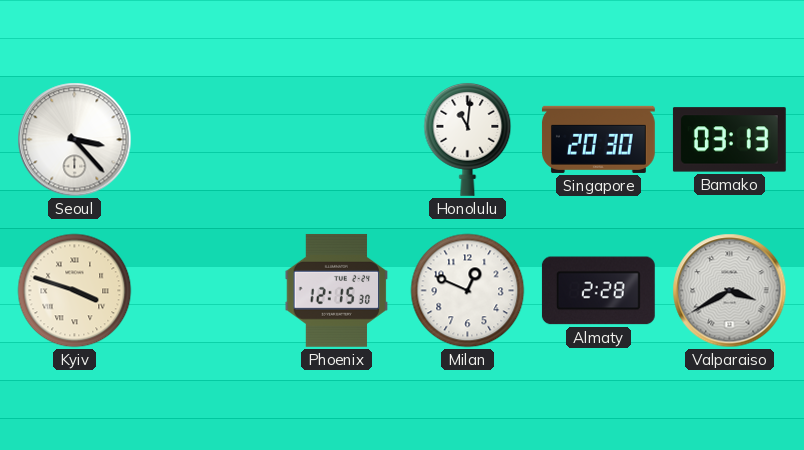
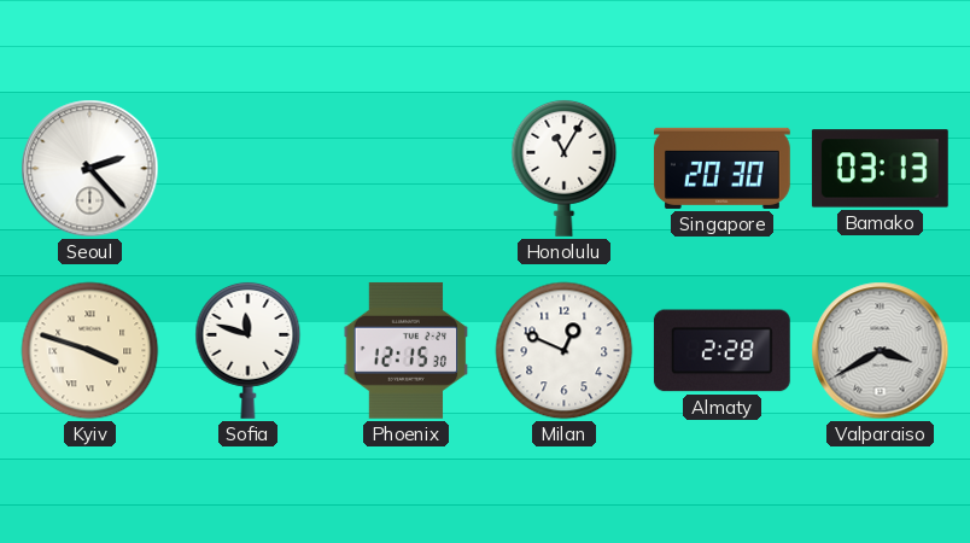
Seoul: 3:23 -> 2:23
Honolulu: 11:01 -> 11:05
Sofia: none -> 11:48
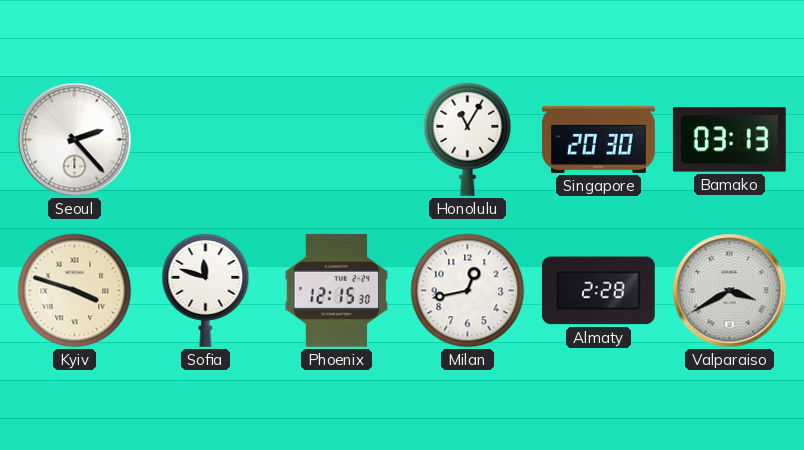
Milan: 12:49 -> 12:43
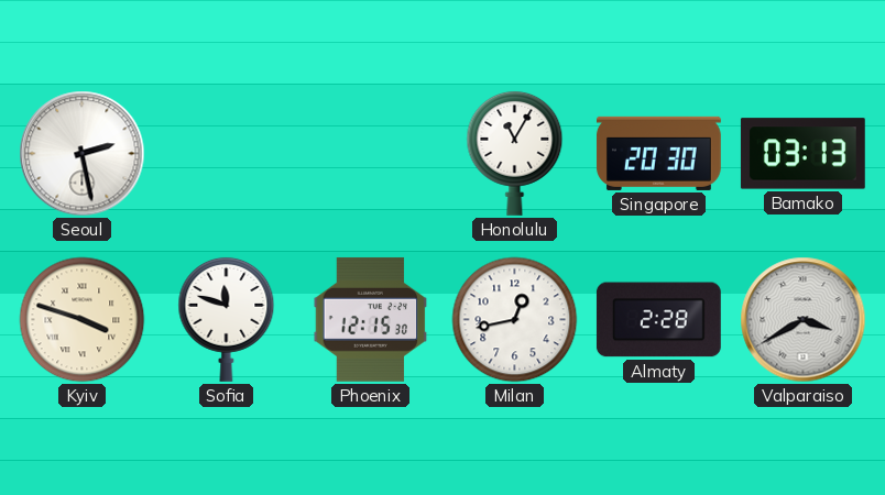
Seoul: 2:23 -> 2:28
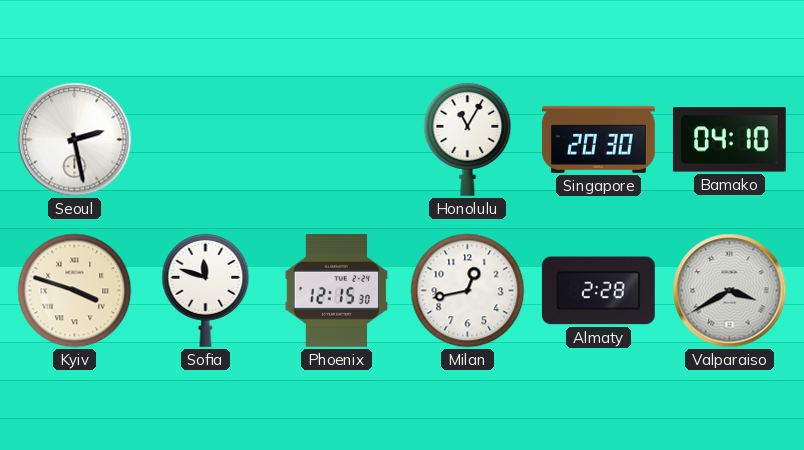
Bamako: 03:13 -> 04:10
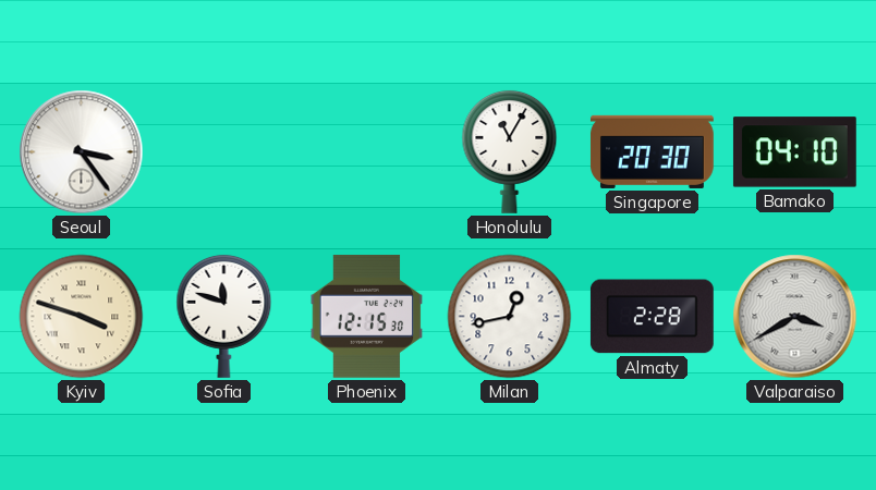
Seoul: 2:28 -> 3:24
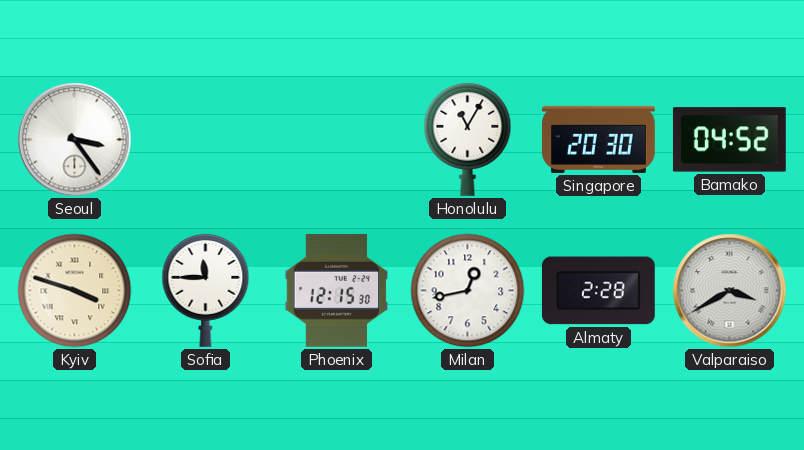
Bamako: 04:10 -> 04:52
Sofia: 11:48 -> 11:45
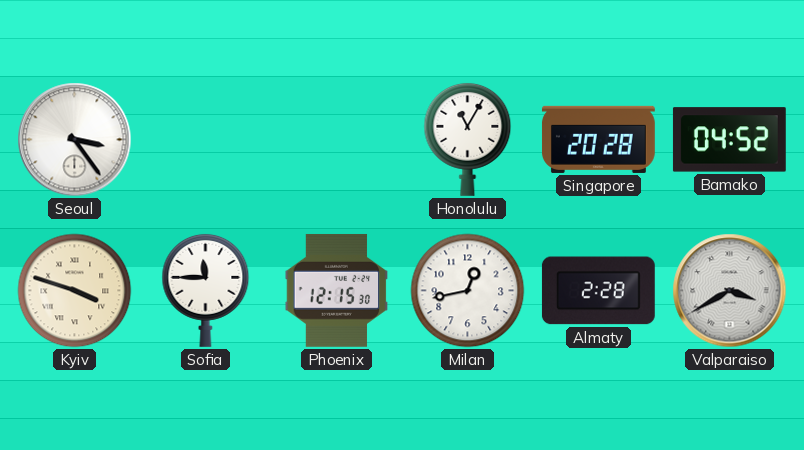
Singapore: 20:30 -> 20:28
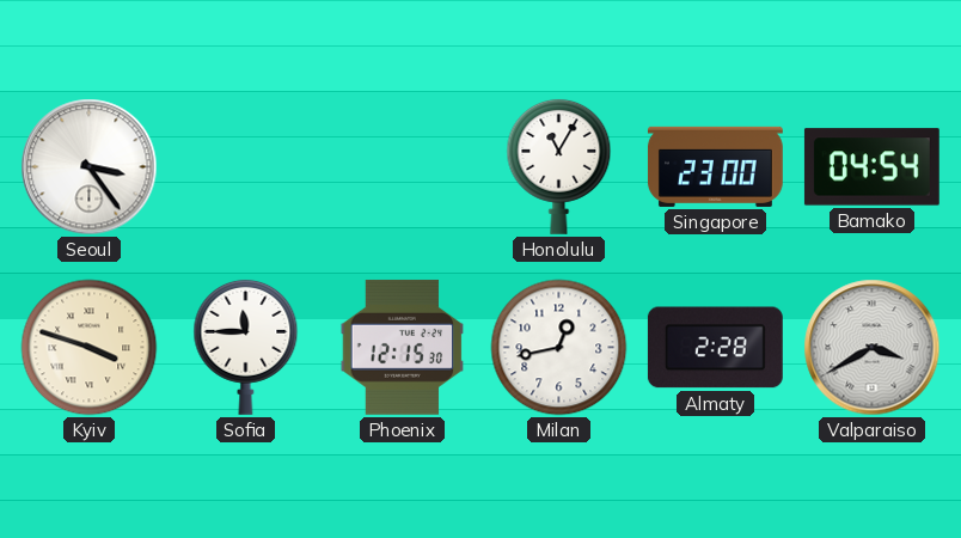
Singapore: 20:28 -> 23:00
Bamako: 04:52 -> 04:54
